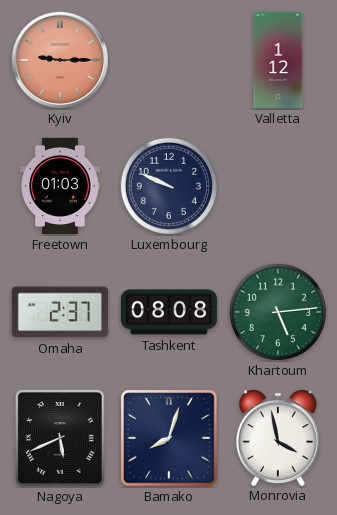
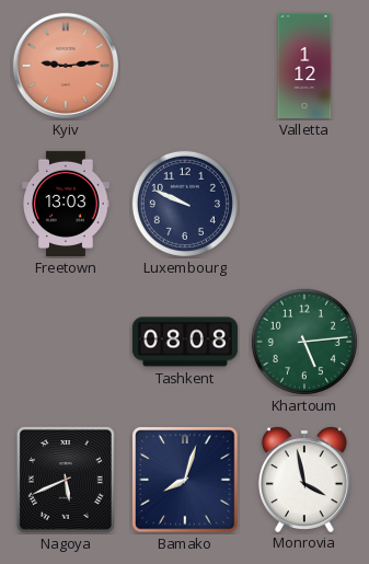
Kyiv: 9:15 -> 9:14
Freetown: 01:03 -> 13:03
Omaha: 2:37 -> none
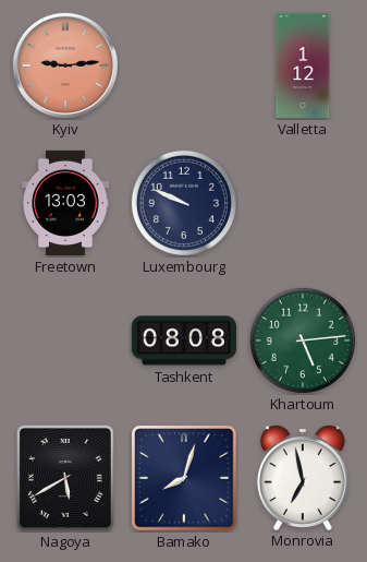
Nagoya: 5:41 -> 5:40
Monrovia: 3:58 -> 6:58
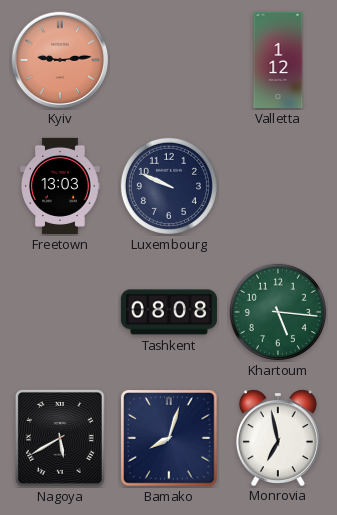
Khartoum: 5:14 -> 5:16
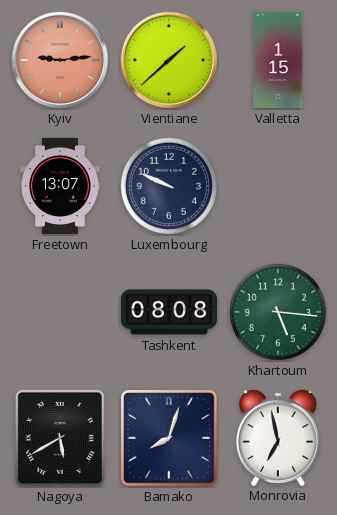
Vientiane: none -> 1:38
Valletta: 1:12 -> 1:15
Freetown: 13:03 -> 13:07
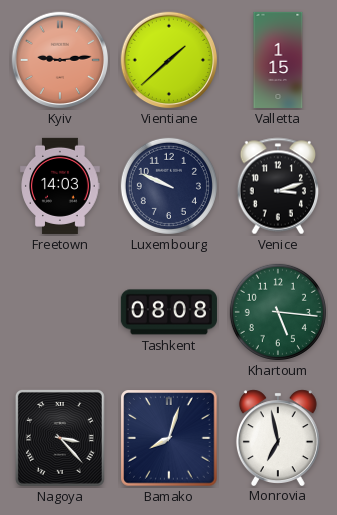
Freetown: 13:07 -> 14:03
Venice: none -> 3:12
Nagoya: 5:40 -> 3:23
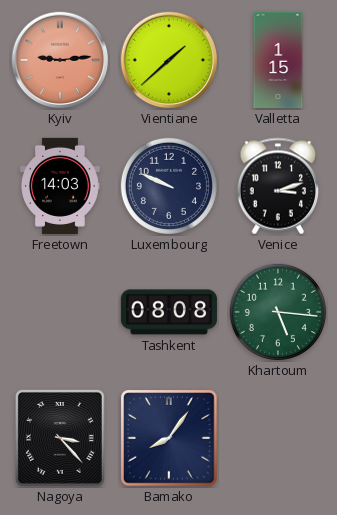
Bamako: 8:03 -> 8:06
Monrovia: 6:58 -> none
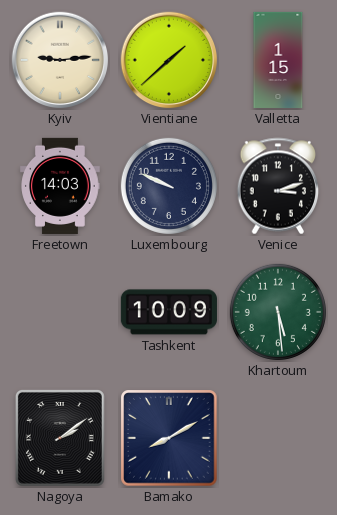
Kyiv dial: salmon -> cream
Tashkent: 08:08 -> 10:09
Khartoum: 5:16 -> 5:29
Nagoya: 3:23 -> 2:09
Bamako: 8:06 -> 8:10
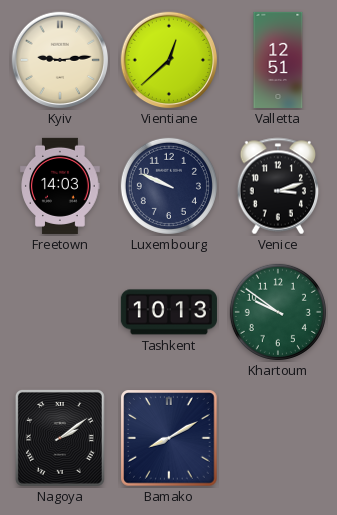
Vientiane: 1:38 -> 12:38
Valletta: 1:15 -> 12:51
Tashkent: 10:09 -> 10:13
Khartoum: 5:29 -> 9:51
